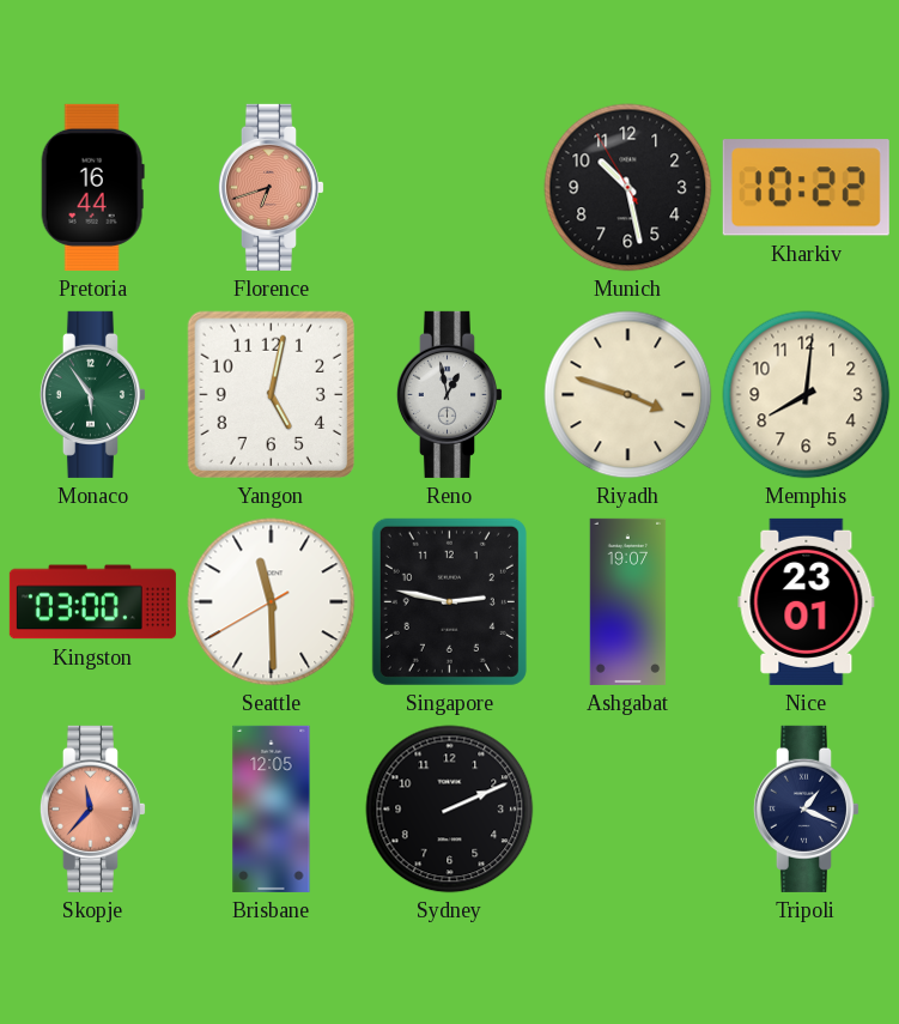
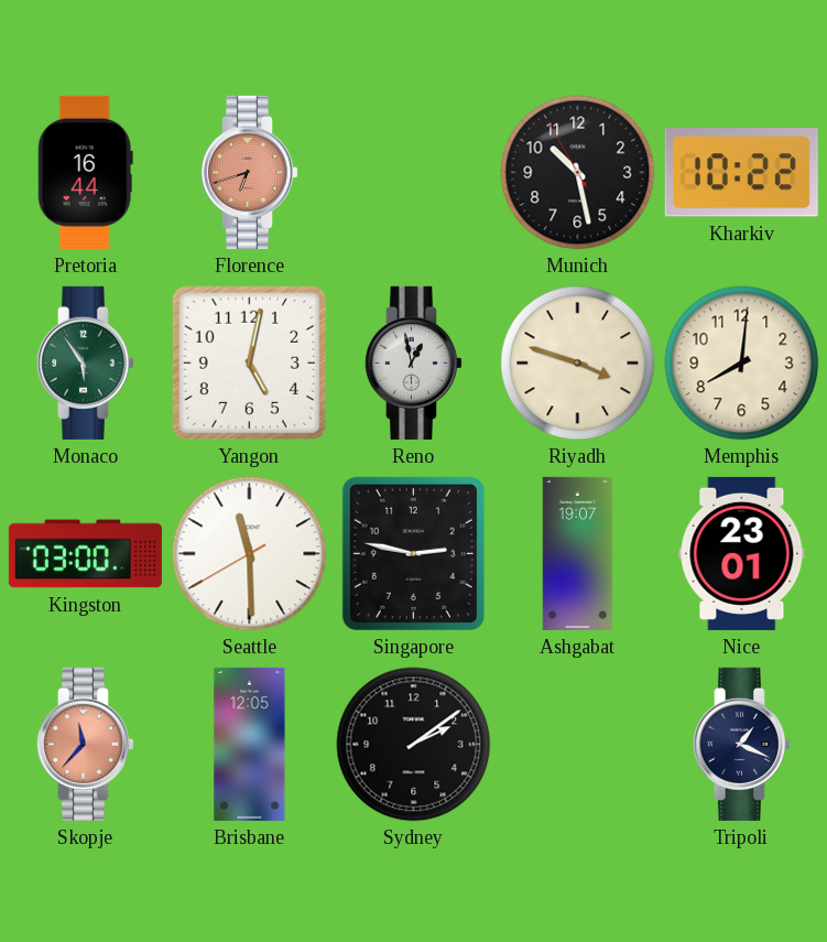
Sydney: 2:11 -> 2:09
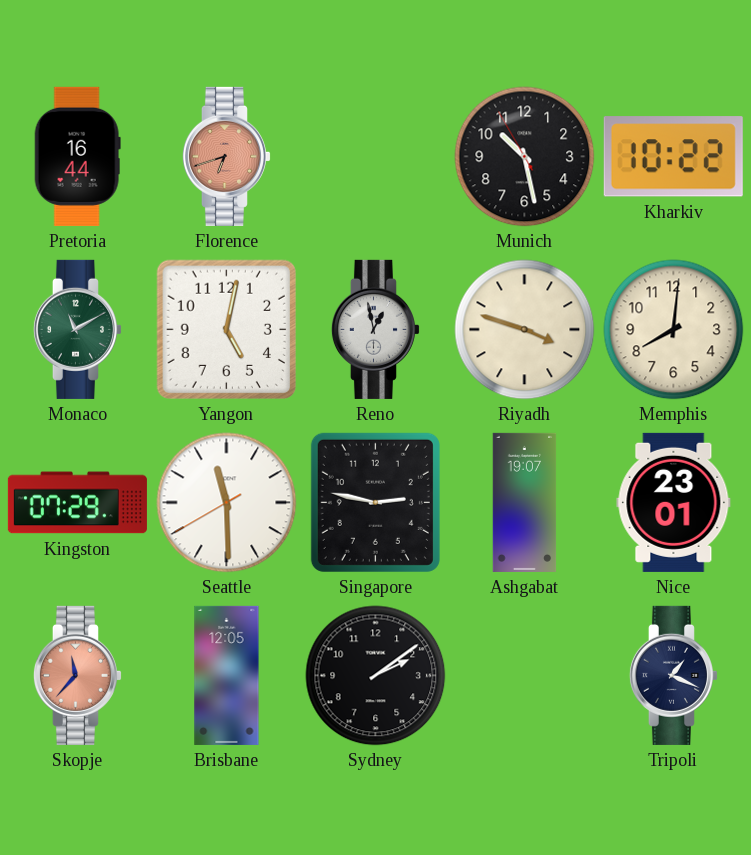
Monaco: 5:54 -> 11:10
Kingston: 03:00 -> 07:29
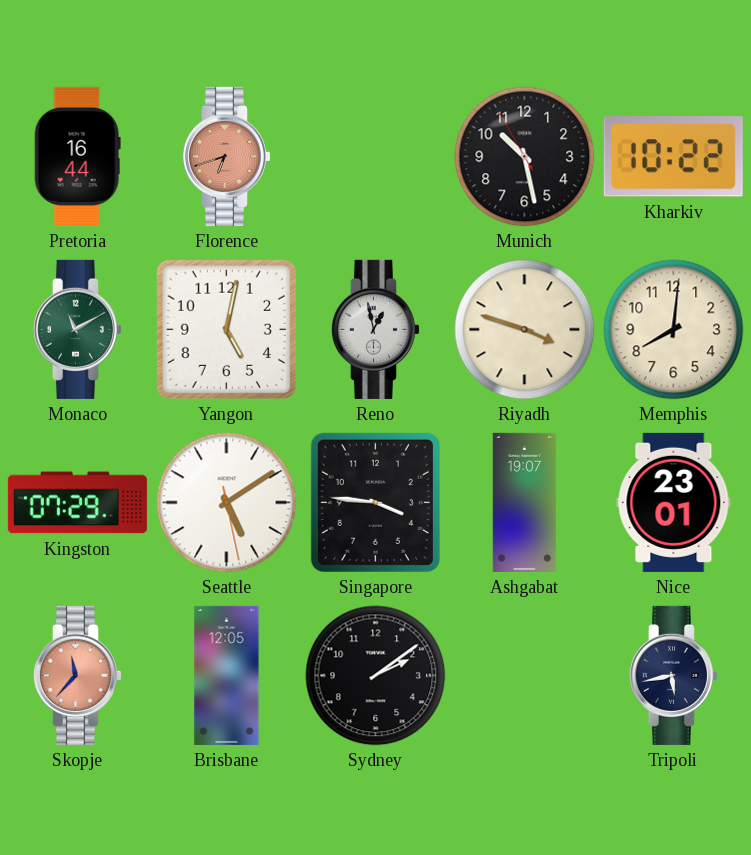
Seattle: 11:29 -> 5:09
Singapore: 2:47 -> 3:46
Tripoli: 1:19 -> 5:43
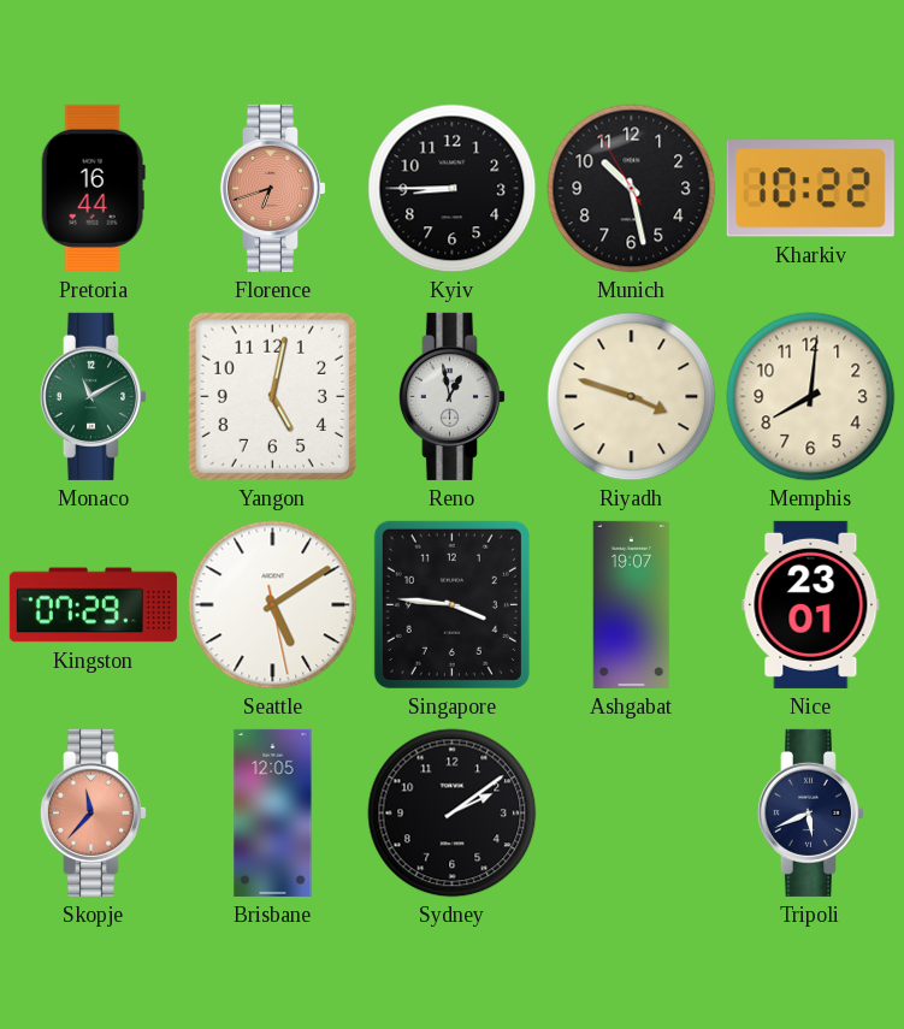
Kyiv: none -> 8:45
Tripoli: 5:43 -> 5:41
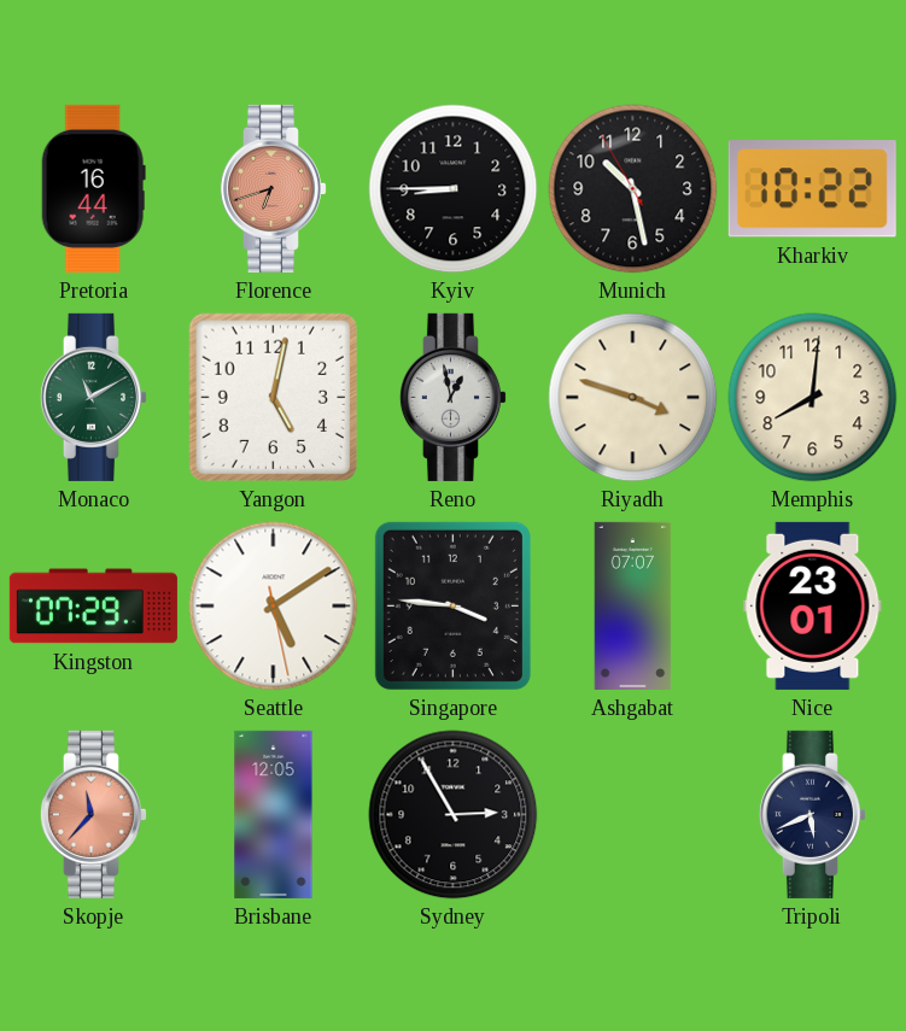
Ashgabat: 19:07 -> 07:07
Sydney: 2:09 -> 2:55
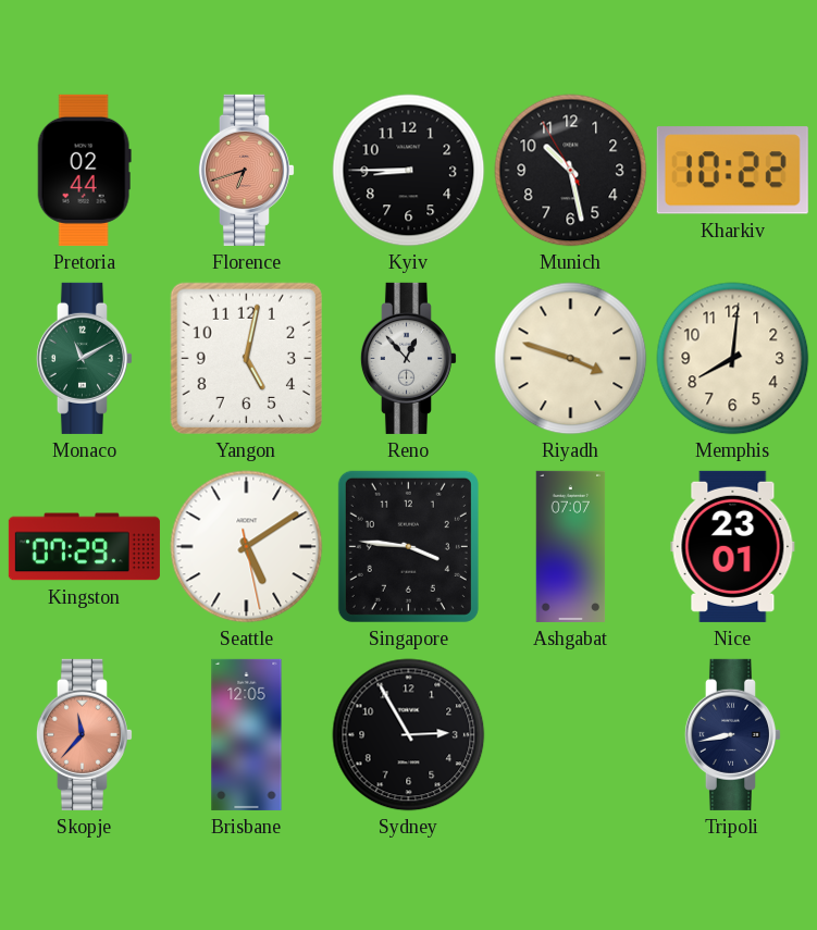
Pretoria: 16:44 -> 02:44
Reno: 12:58 -> 12:53
Tripoli: 5:41 -> 8:43
